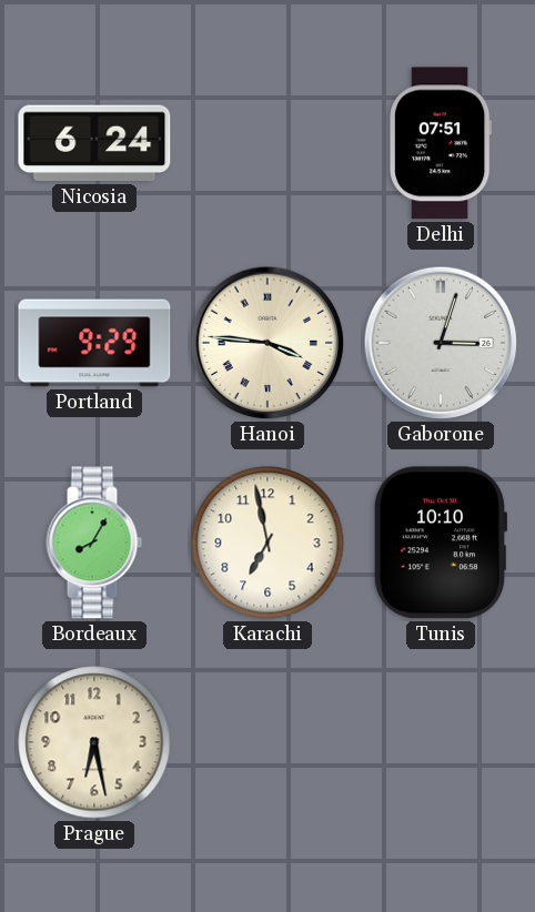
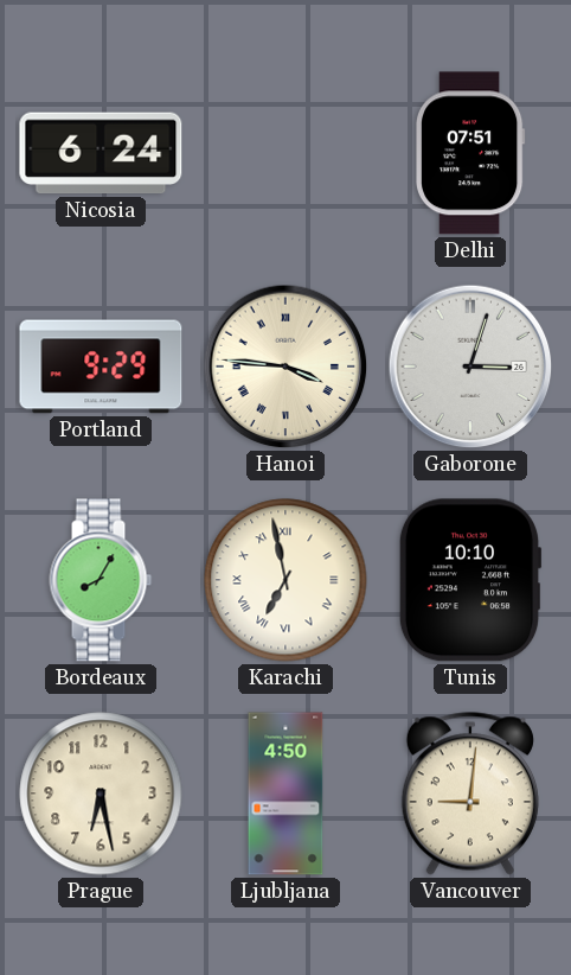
Karachi numerals: Arabic -> Roman
Ljubljana: none -> 4:50
Vancouver: none -> 9:01
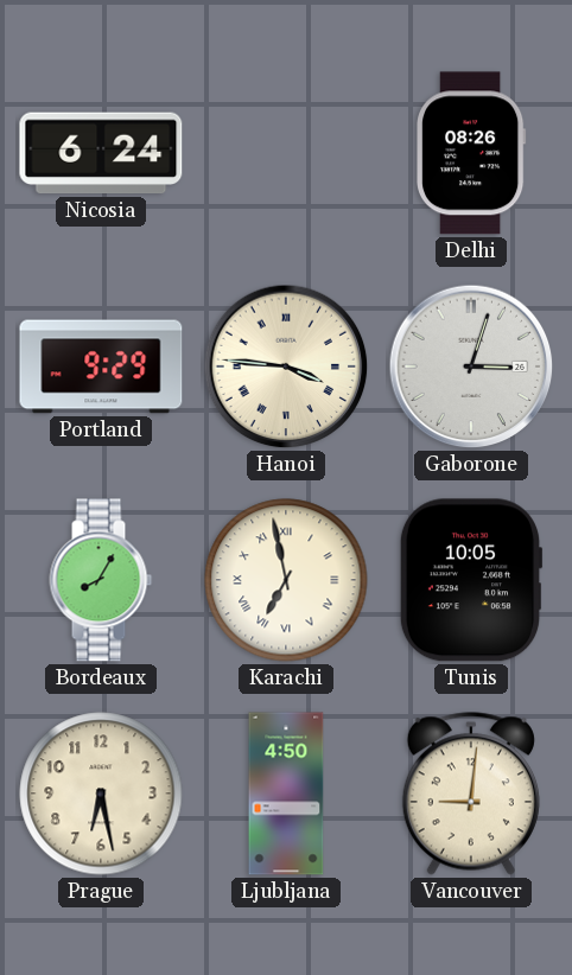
Delhi: 07:51 -> 08:26
Tunis: 10:10 -> 10:05
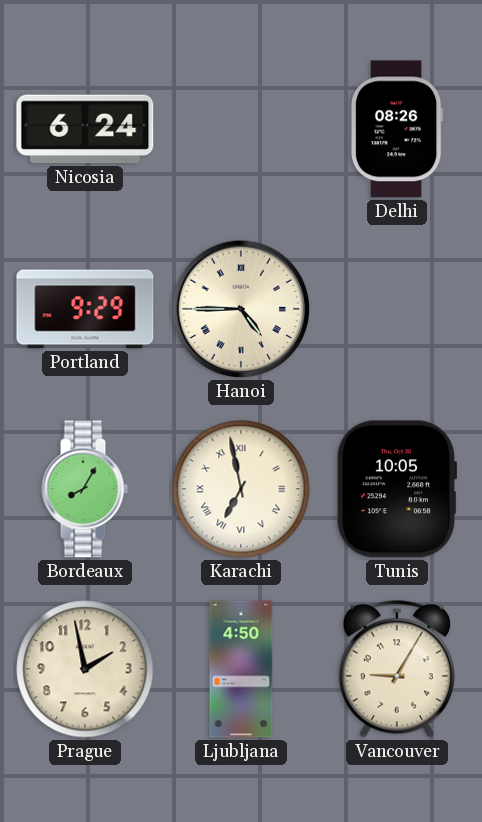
Hanoi: 3:46 -> 4:45
Gaborone: 3:03 -> none
Prague: 6:28 -> 1:58
Vancouver: 9:01 -> 9:05
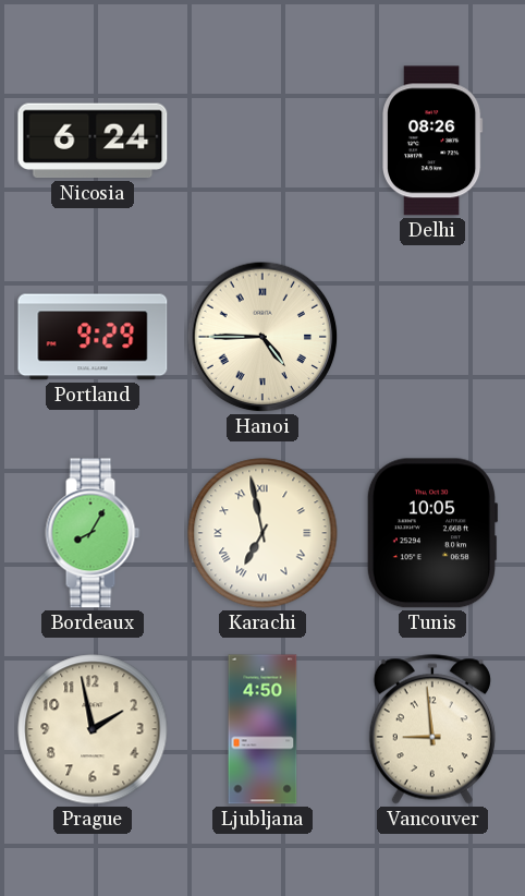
Vancouver: 9:05 -> 8:59
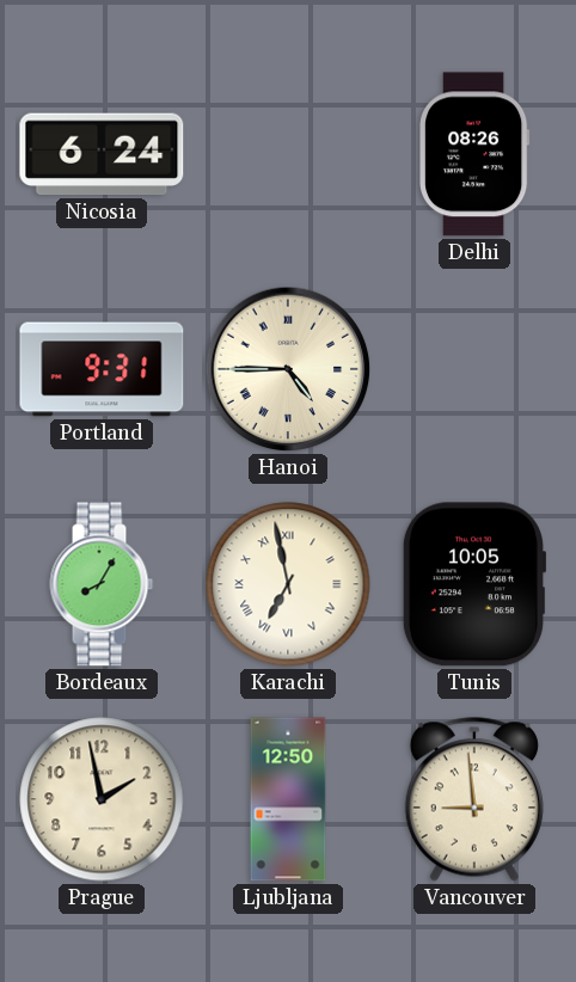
Portland: 9:29 -> 9:31
Ljubljana: 4:50 -> 12:50
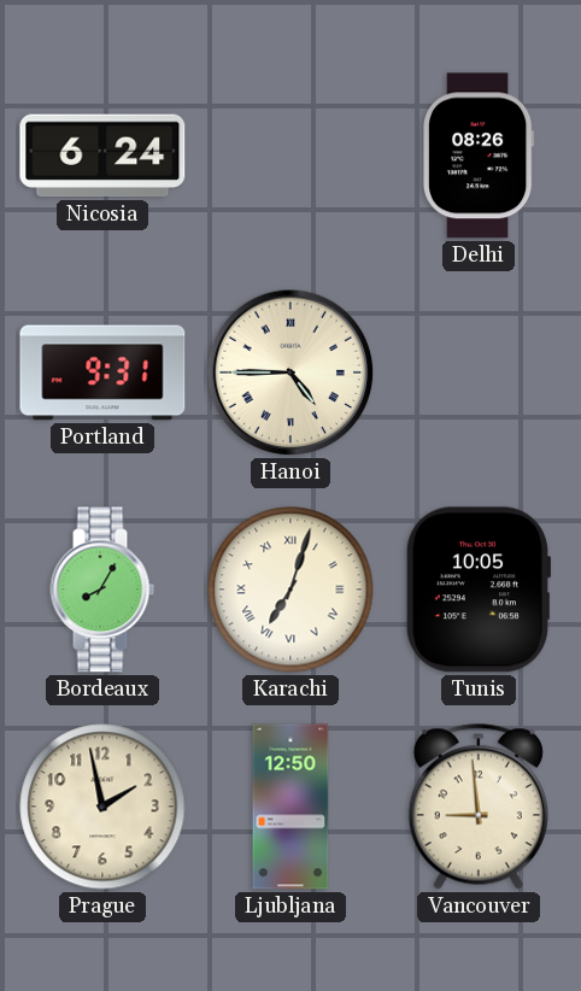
Karachi: 6:58 -> 7:03
